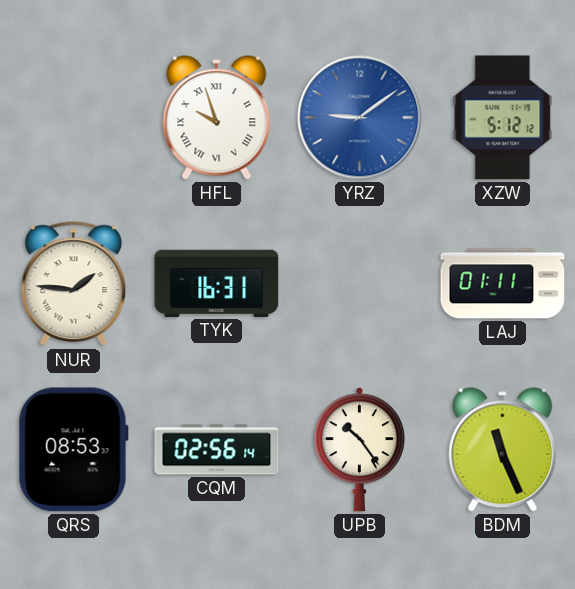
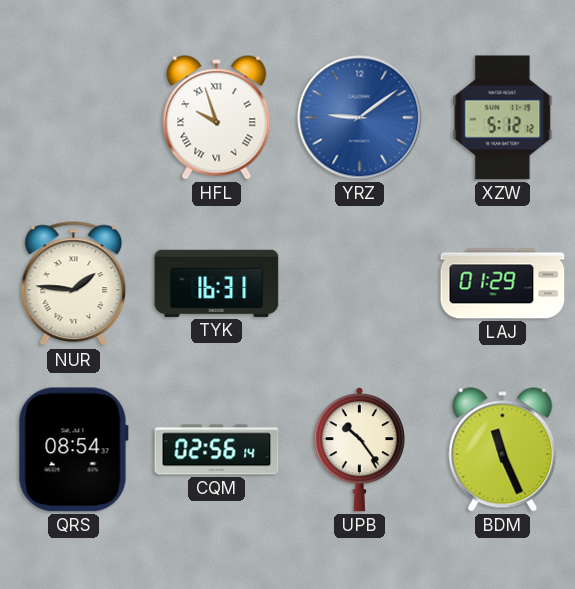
LAJ: 01:11 -> 01:29
QRS: 08:53 -> 08:54
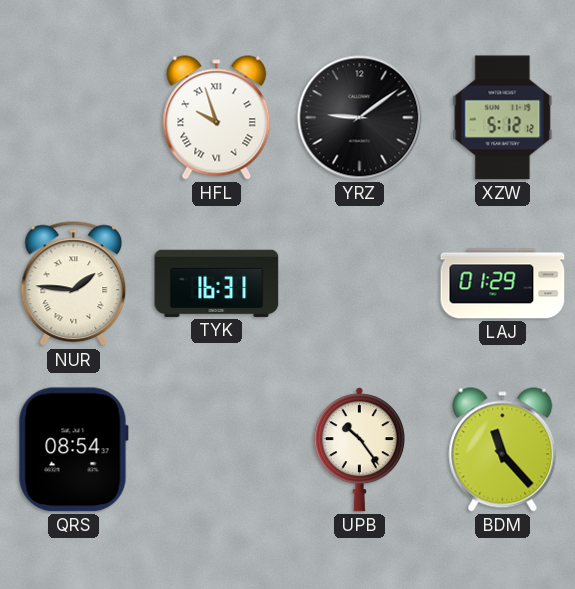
YRZ dial: blue -> black
CQM: 02:56 -> none
BDM: 11:26 -> 11:23
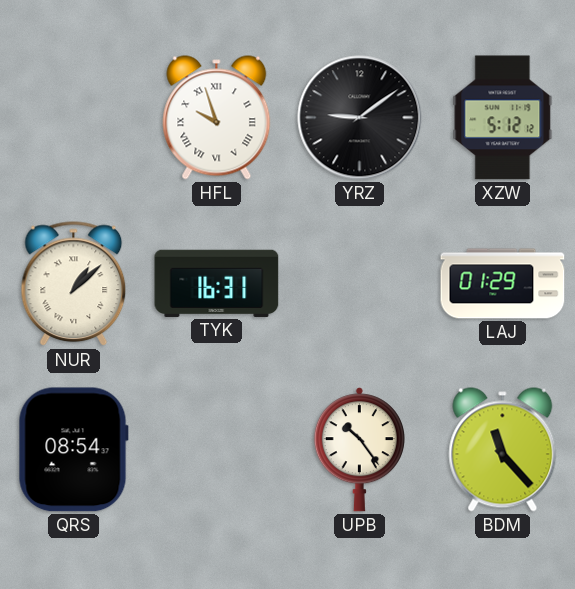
NUR: 1:46 -> 1:08
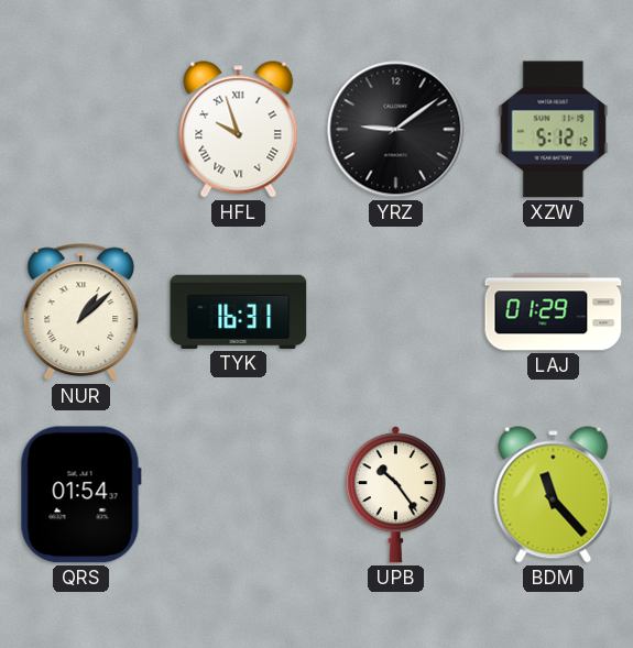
QRS: 08:54 -> 01:54
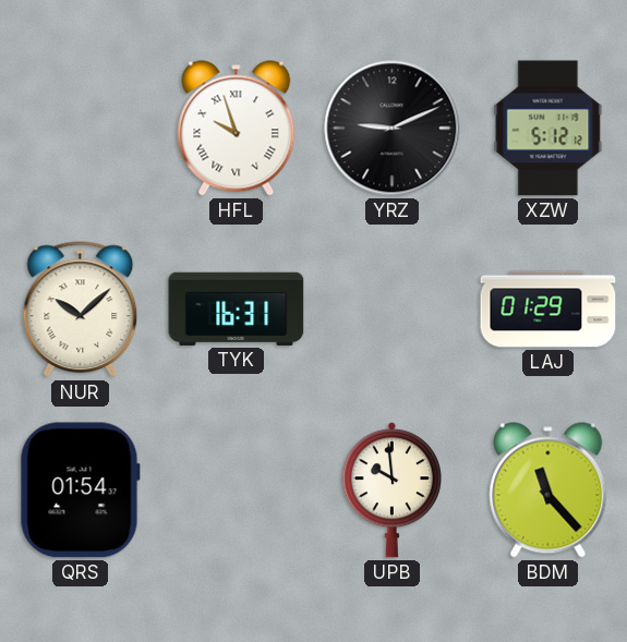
YRZ: 9:09 -> 9:11
NUR: 1:08 -> 10:08
UPB: 10:24 -> 9:59
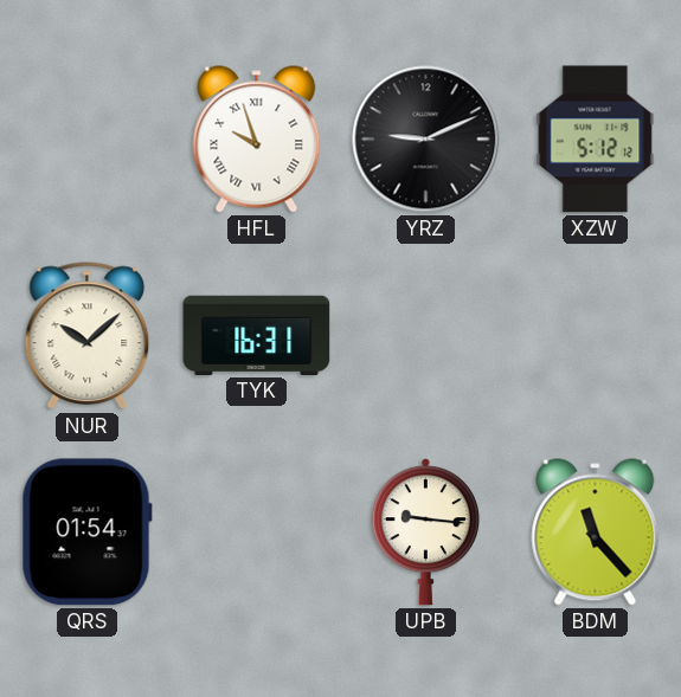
LAJ: 01:29 -> none
UPB: 9:59 -> 9:16
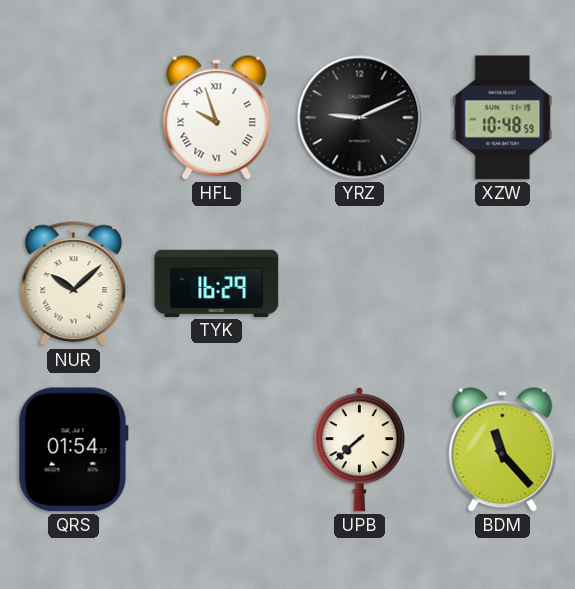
XZW: 5:12 -> 10:48
TYK: 16:31 -> 16:29
UPB: 9:16 -> 7:38
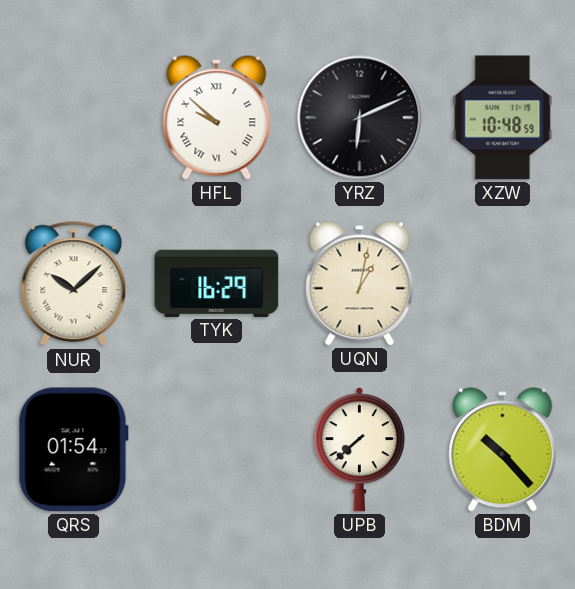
HFL: 9:57 -> 9:52
YRZ: 9:11 -> 6:11
UQN: none -> 1:02
BDM: 11:23 -> 10:23
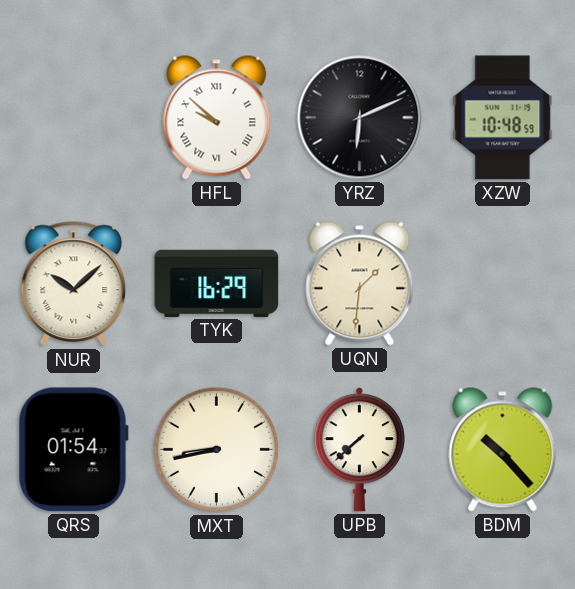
UQN: 1:02 -> 1:31
MXT: none -> 8:43
